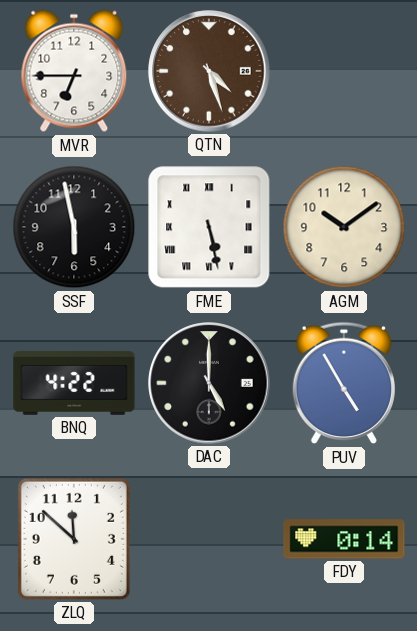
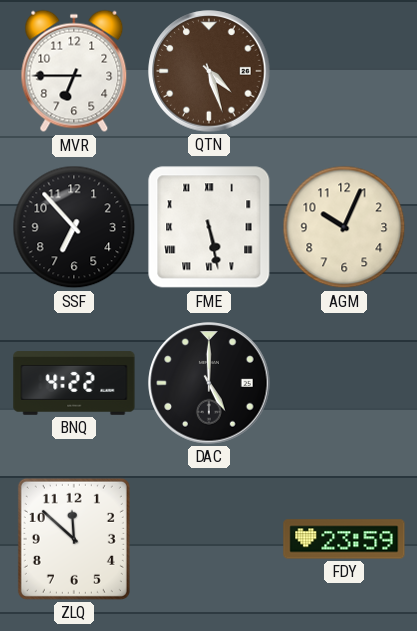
SSF: 5:58 -> 6:53
AGM: 10:09 -> 10:04
PUV: 4:55 -> none
FDY: 0:14 -> 23:59
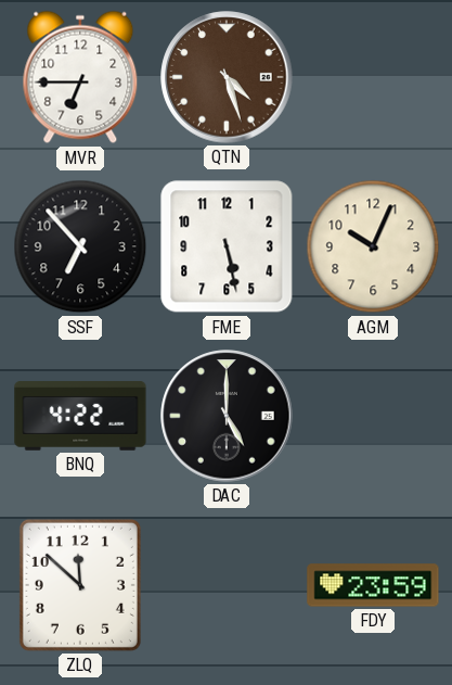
FME numerals: Roman -> Arabic
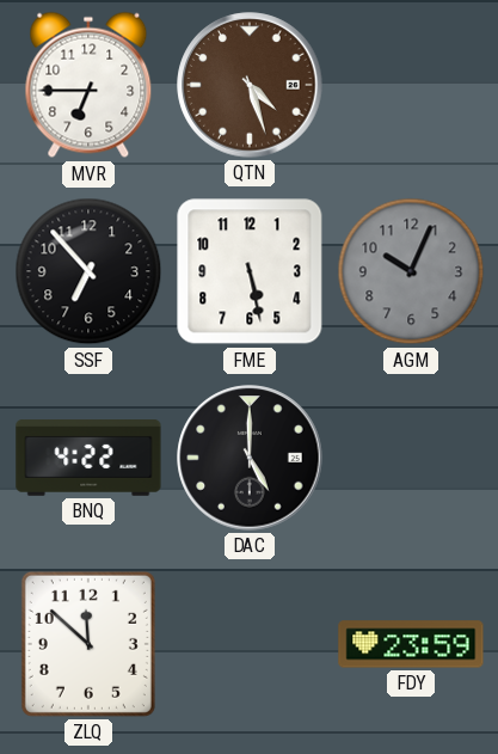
AGM dial: cream -> grey
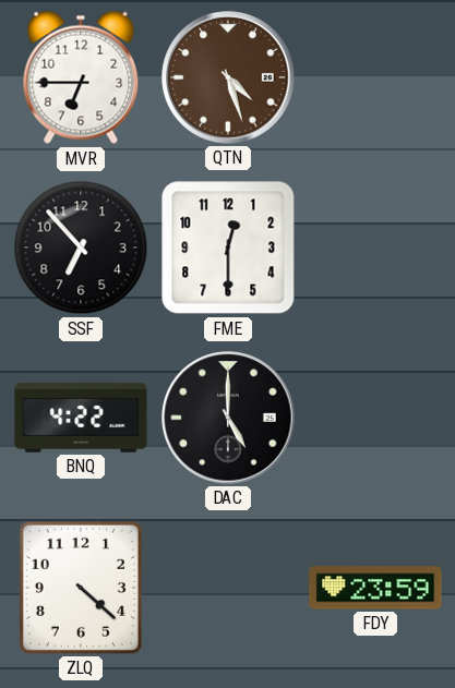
FME: 5:28 -> 12:30
AGM: 10:04 -> none
ZLQ: 11:52 -> 4:22
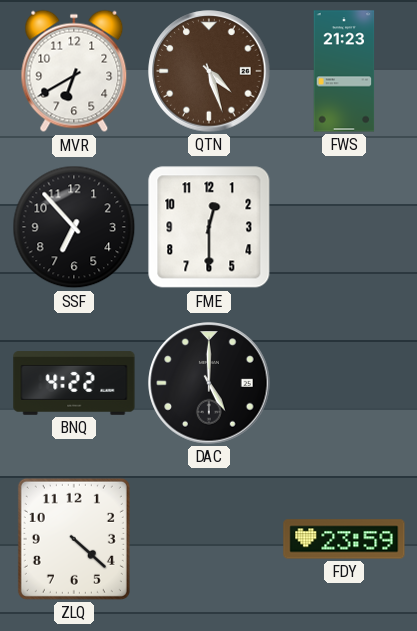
MVR: 6:45 -> 6:40
FWS: none -> 21:23
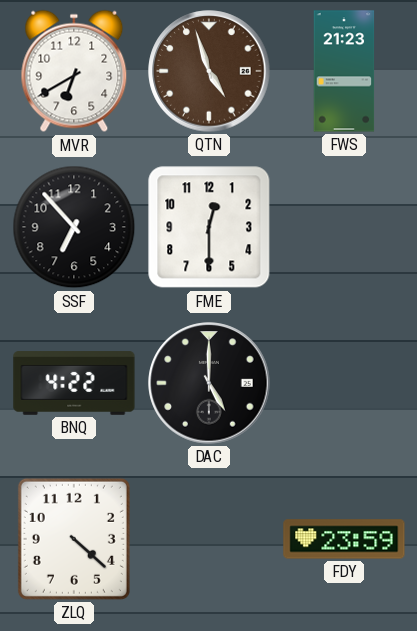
QTN: 4:27 -> 4:57
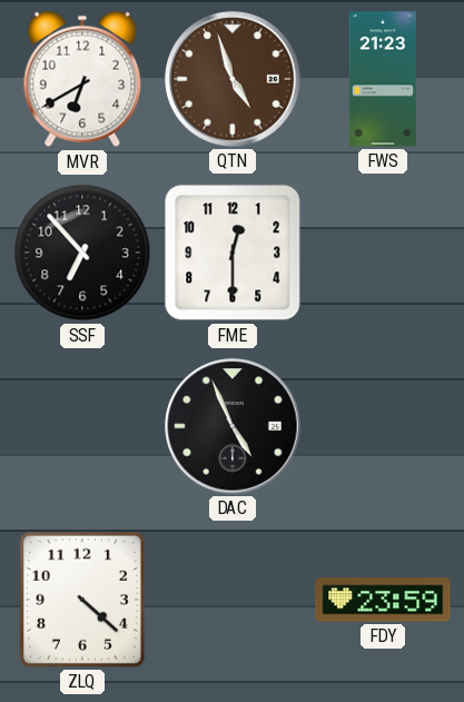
BNQ: 4:22 -> none
DAC: 5:00 -> 4:56
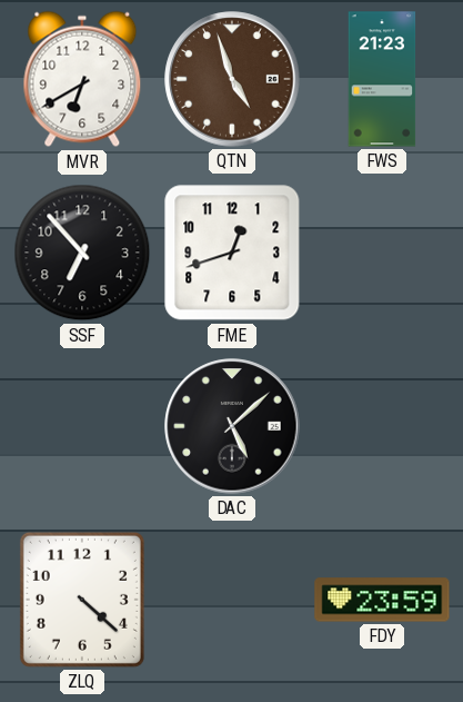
FME: 12:30 -> 12:42
DAC: 4:56 -> 5:08
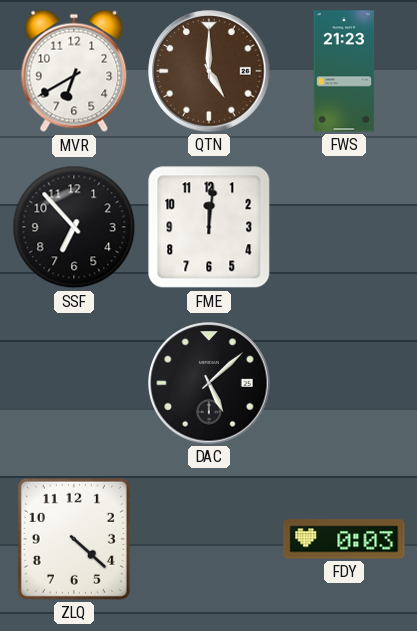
QTN: 4:57 -> 5:00
FME: 12:42 -> 12:01
FDY: 23:59 -> 0:03
